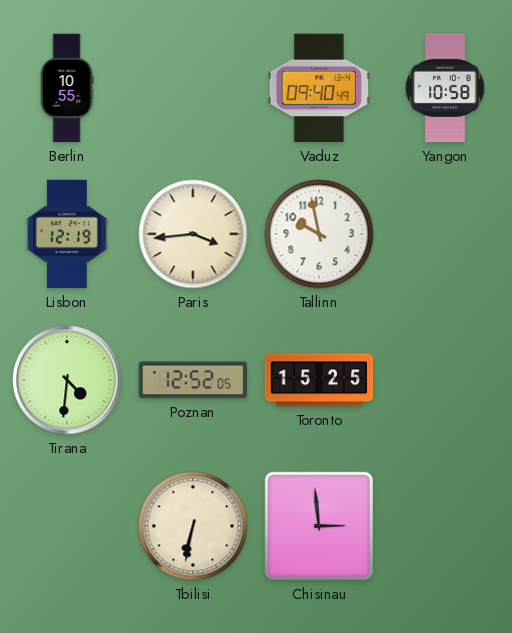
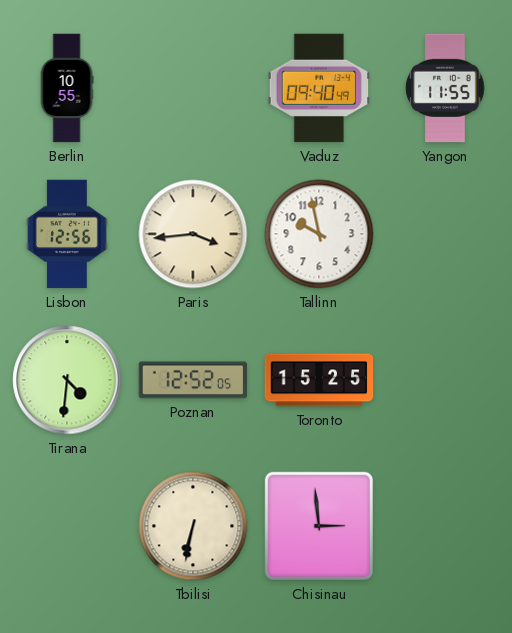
Yangon: 10:58 -> 11:55
Lisbon: 12:19 -> 12:56
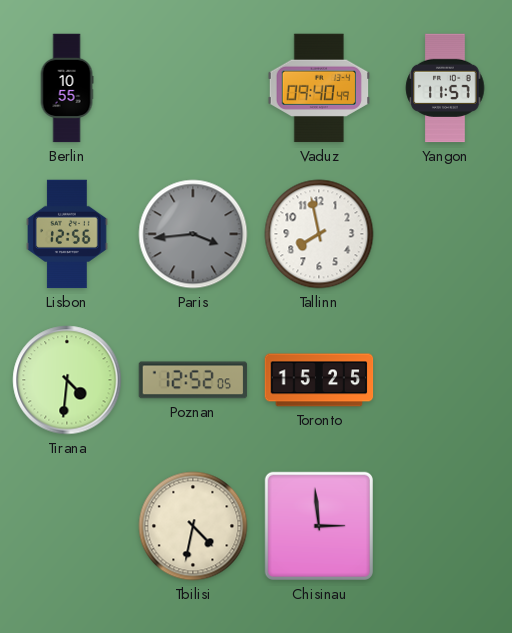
Yangon: 11:55 -> 11:57
Paris dial: cream -> grey
Tallinn: 9:58 -> 7:58
Tbilisi: 6:32 -> 4:32
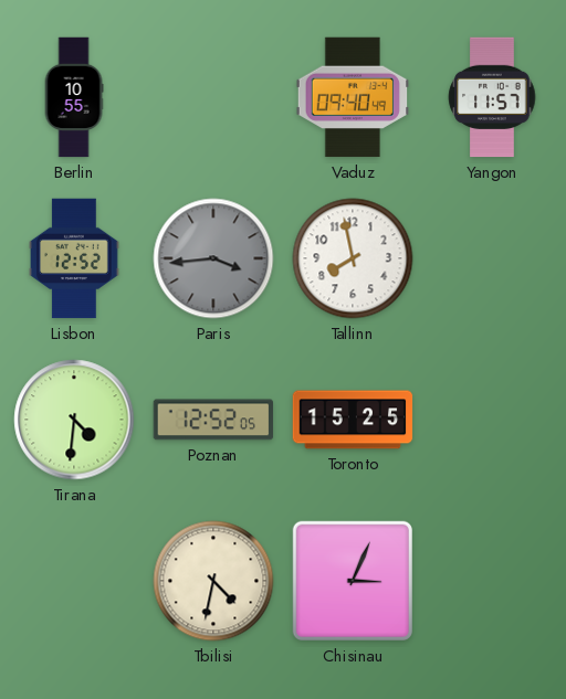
Lisbon: 12:56 -> 12:52
Chisinau: 2:59 -> 3:04
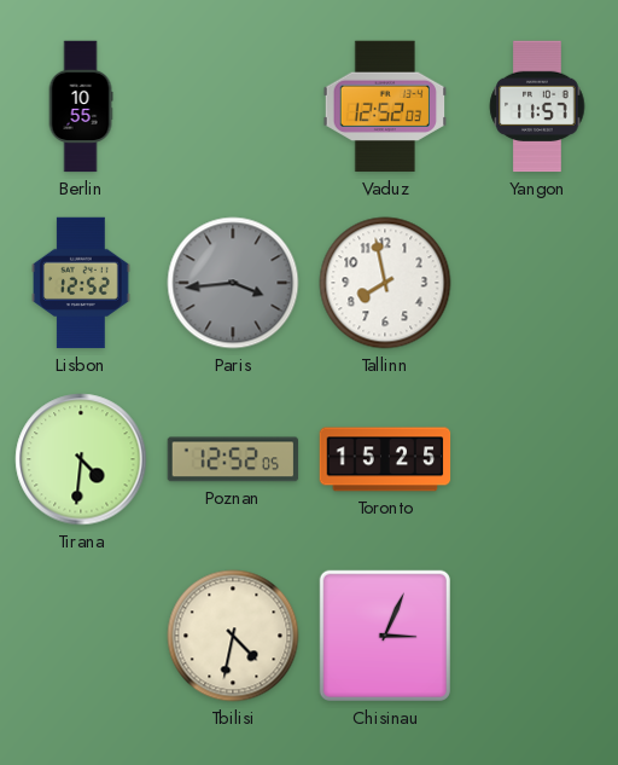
Vaduz: 09:40 -> 12:52
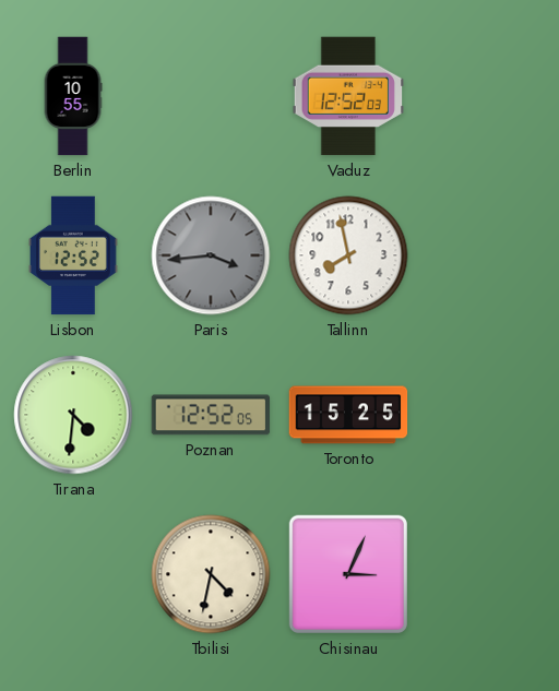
Yangon: 11:57 -> none
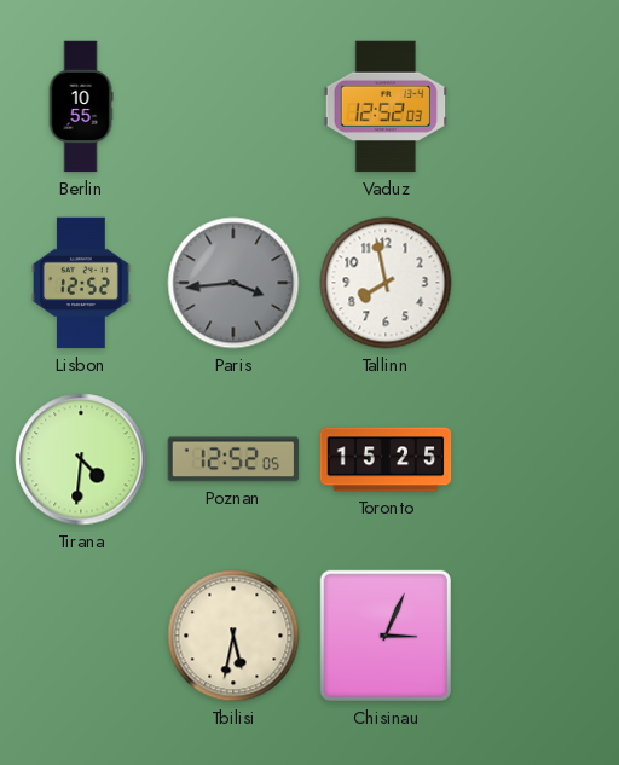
Tbilisi: 4:32 -> 5:32
